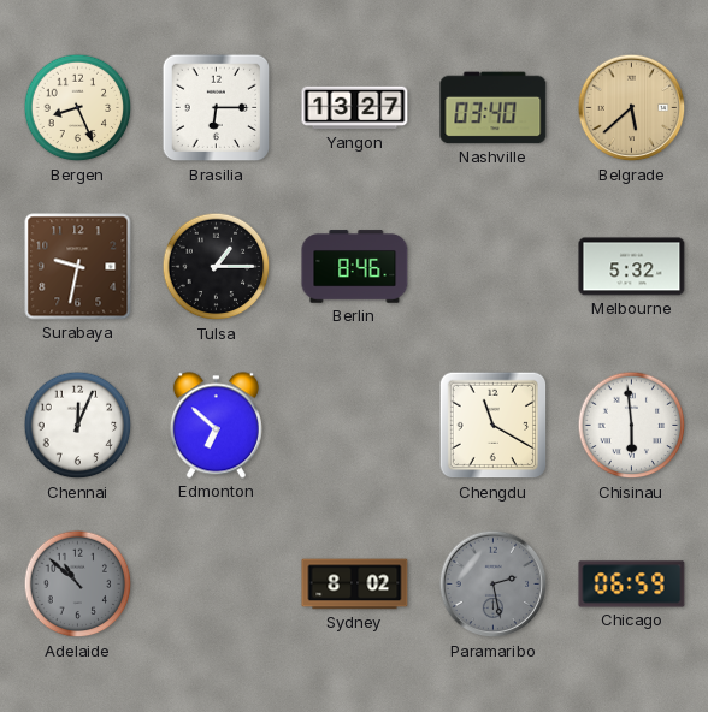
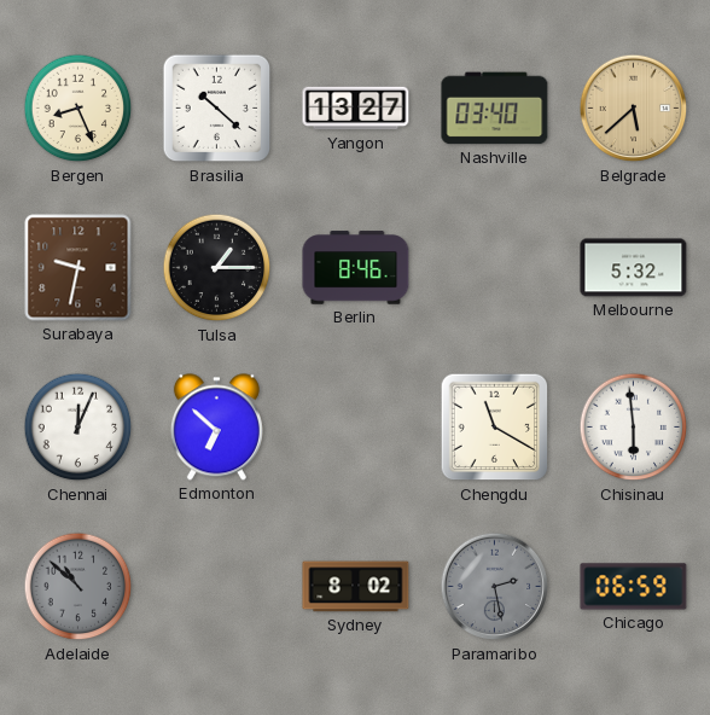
Brasilia: 6:15 -> 10:22
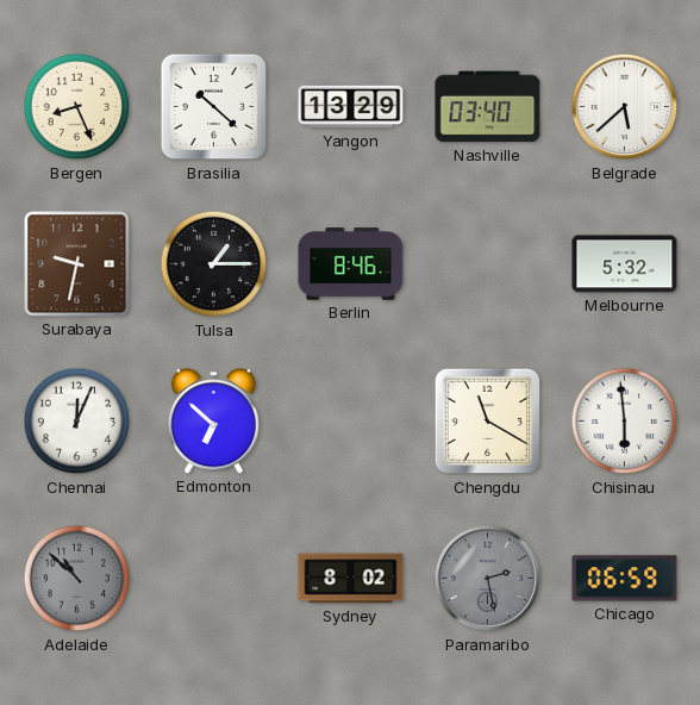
Yangon: 13:27 -> 13:29
Belgrade dial: champagne -> white
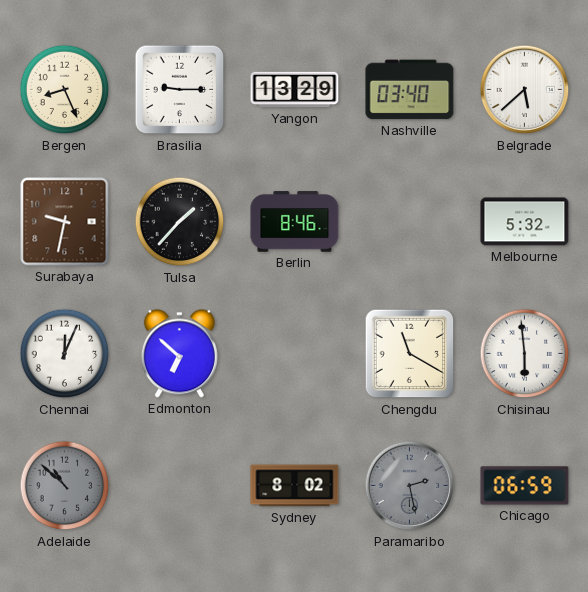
Brasilia: 10:22 -> 9:15
Tulsa: 1:15 -> 1:37
